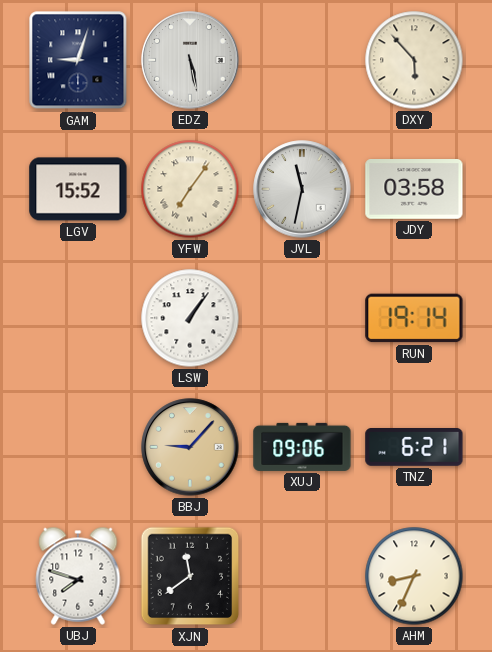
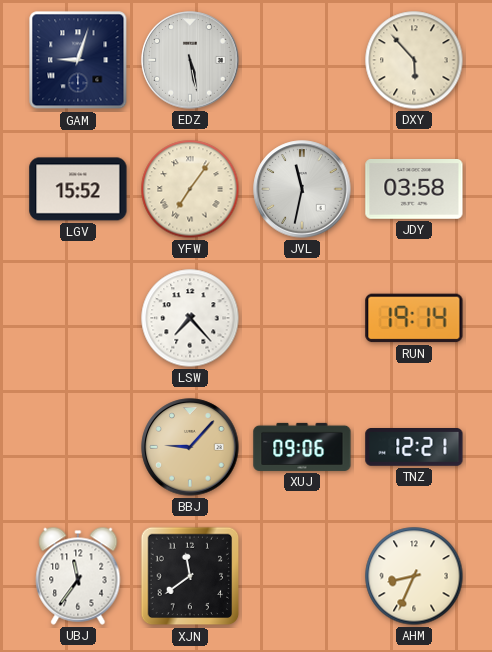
LSW: 1:06 -> 7:23
TNZ: 6:21 -> 12:21
UBJ: 7:48 -> 11:36
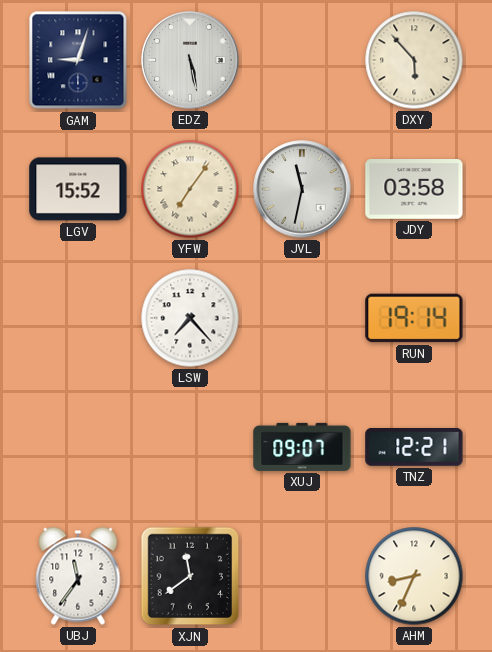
BBJ: 9:07 -> none
XUJ: 09:06 -> 09:07
